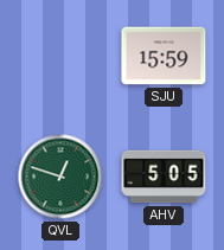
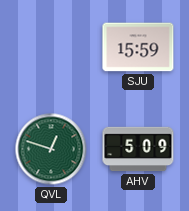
AHV: 5:05 -> 5:09
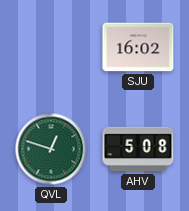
SJU: 15:59 -> 16:02
AHV: 5:09 -> 5:08
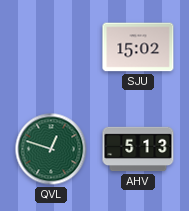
SJU: 16:02 -> 15:02
AHV: 5:08 -> 5:13
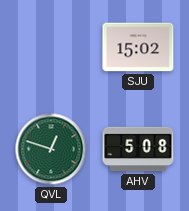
AHV: 5:13 -> 5:08
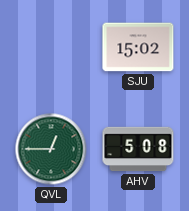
QVL: 12:48 -> 12:45
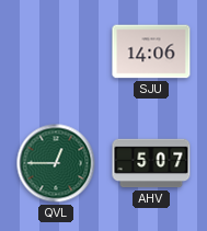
SJU: 15:02 -> 14:06
AHV: 5:08 -> 5:07
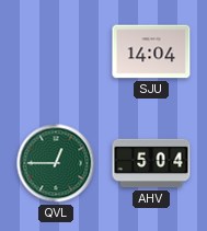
SJU: 14:06 -> 14:04
AHV: 5:07 -> 5:04
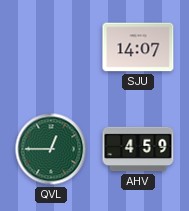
SJU: 14:04 -> 14:07
AHV: 5:04 -> 4:59
